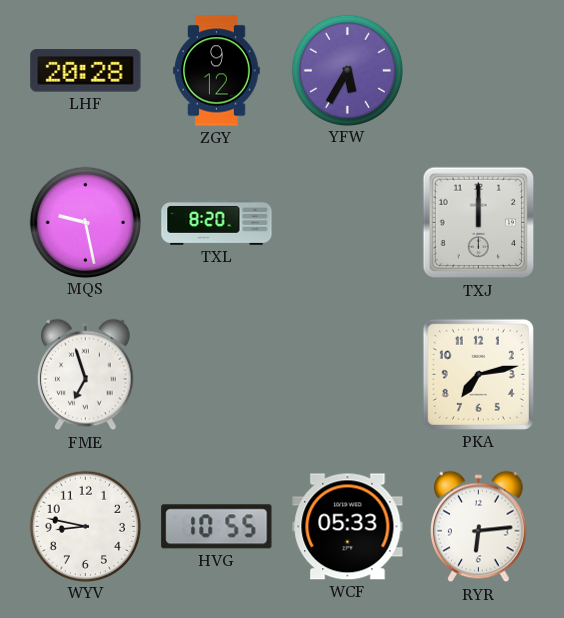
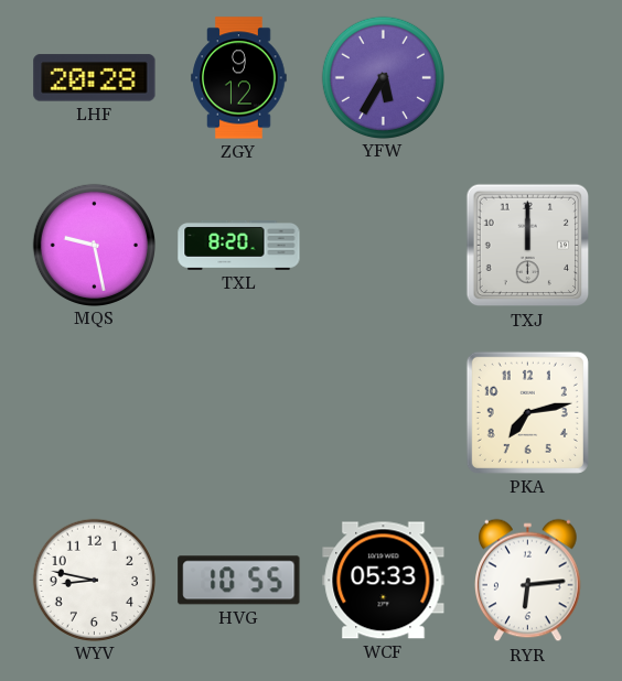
FME: 6:57 -> none
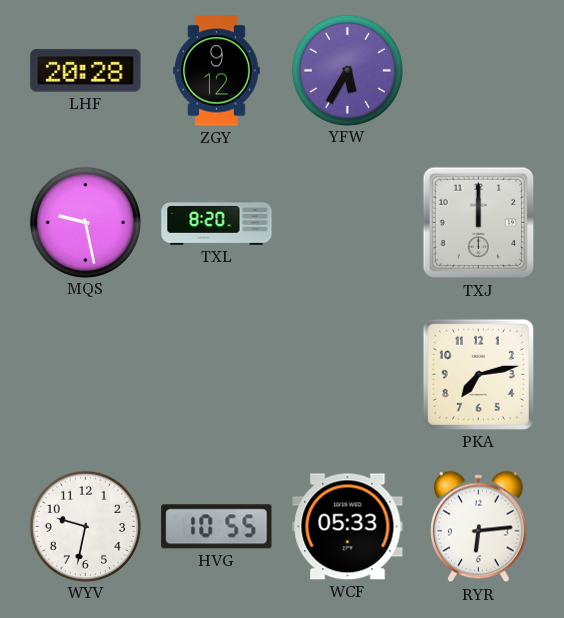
WYV: 8:47 -> 9:32
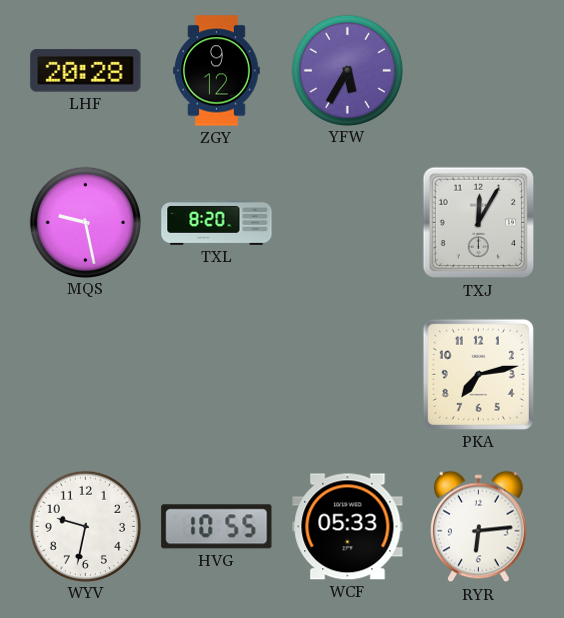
TXJ: 12:00 -> 12:05
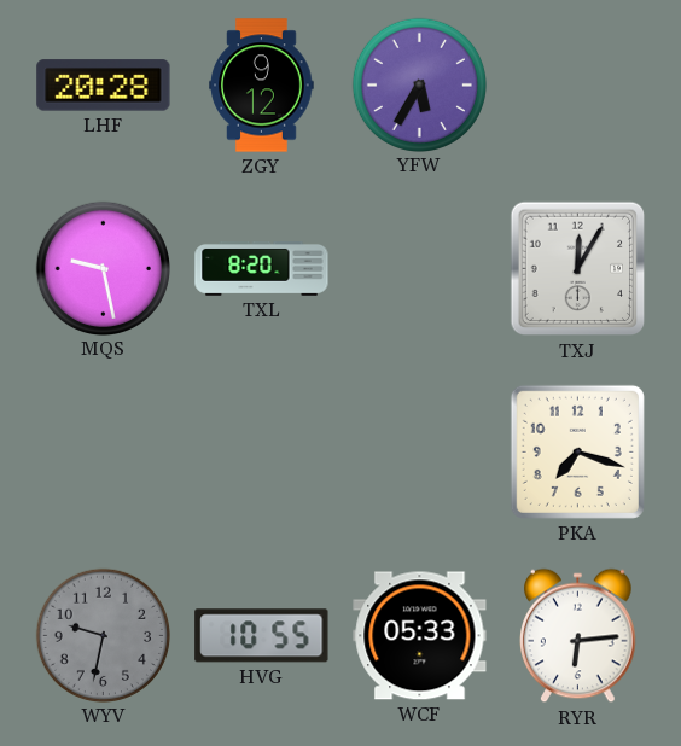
PKA: 7:13 -> 7:18
WYV dial: white -> grey
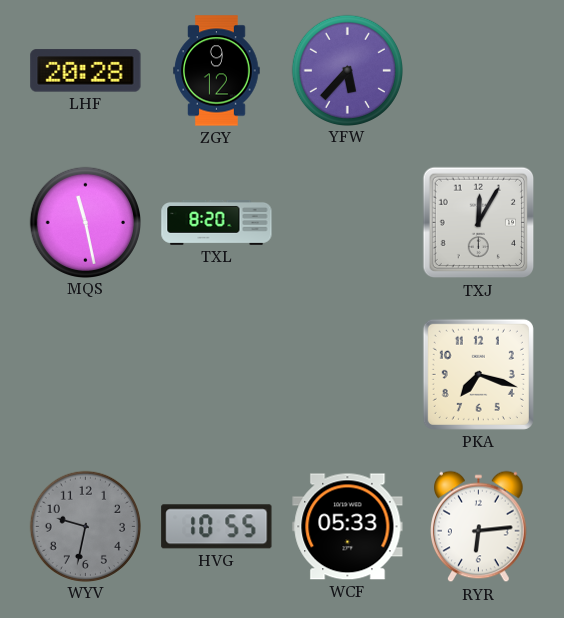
YFW: 5:35 -> 5:37
MQS: 9:28 -> 11:28
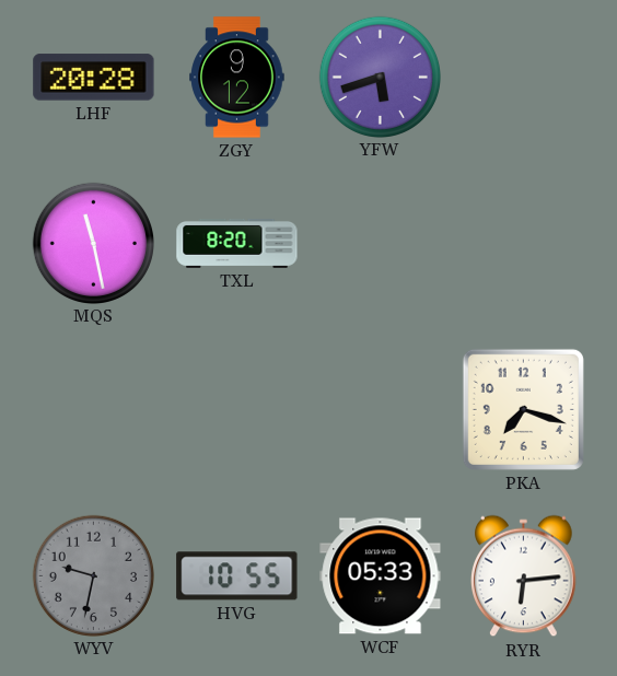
YFW: 5:37 -> 5:42
TXJ: 12:05 -> none
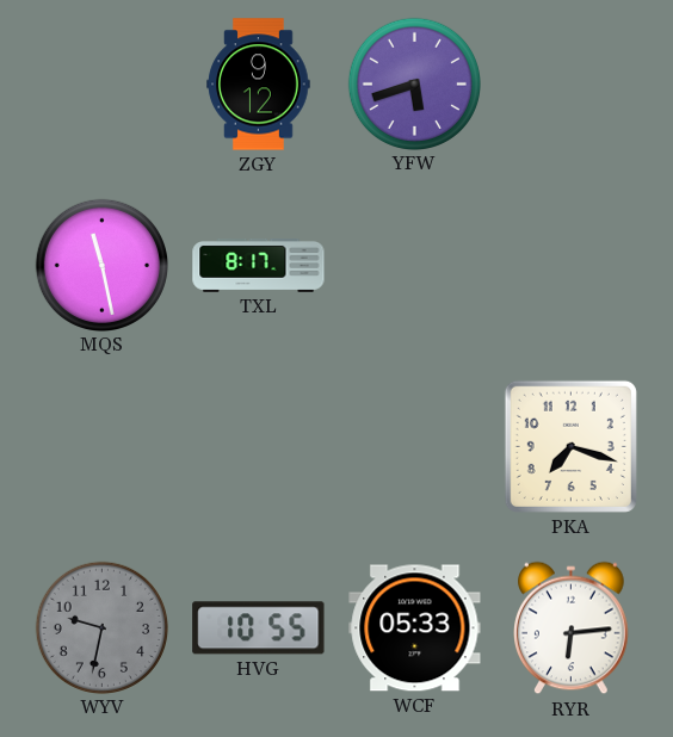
LHF: 20:28 -> none
TXL: 8:20 -> 8:17
